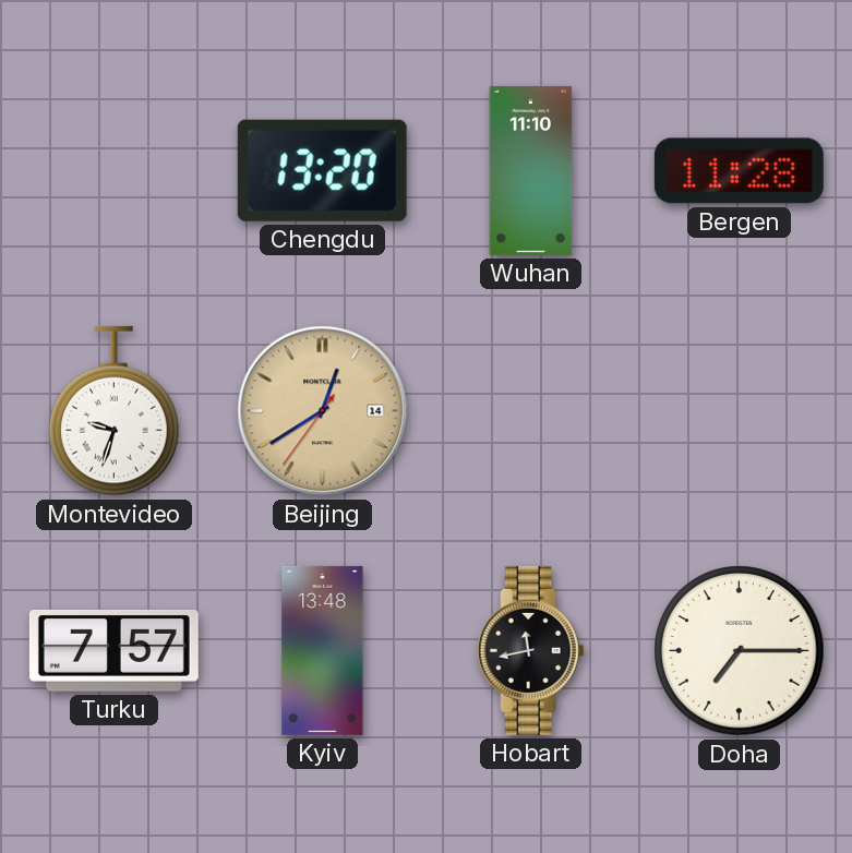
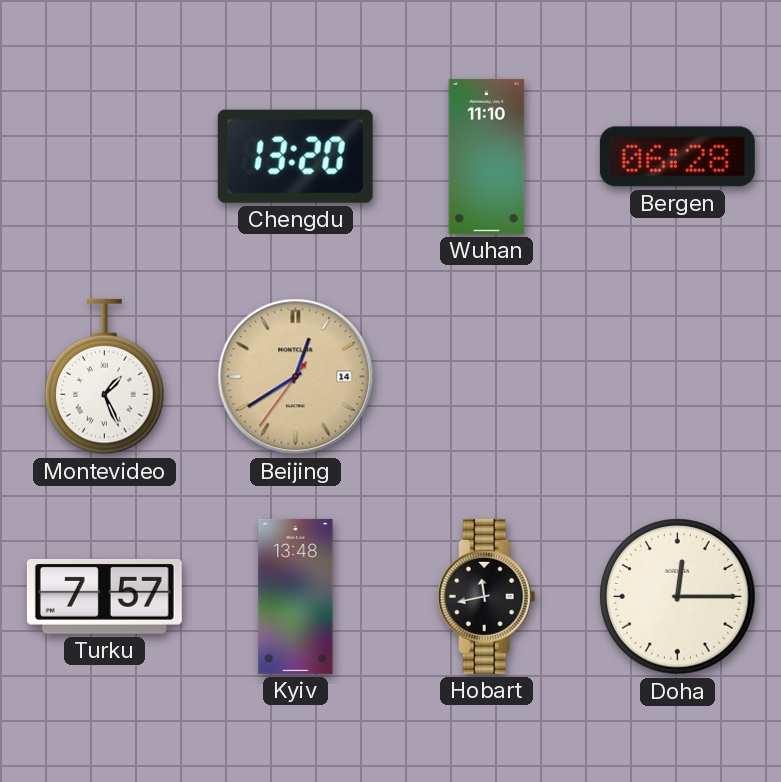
Bergen: 11:28 -> 06:28
Montevideo: 9:33 -> 1:26
Doha: 7:15 -> 12:15
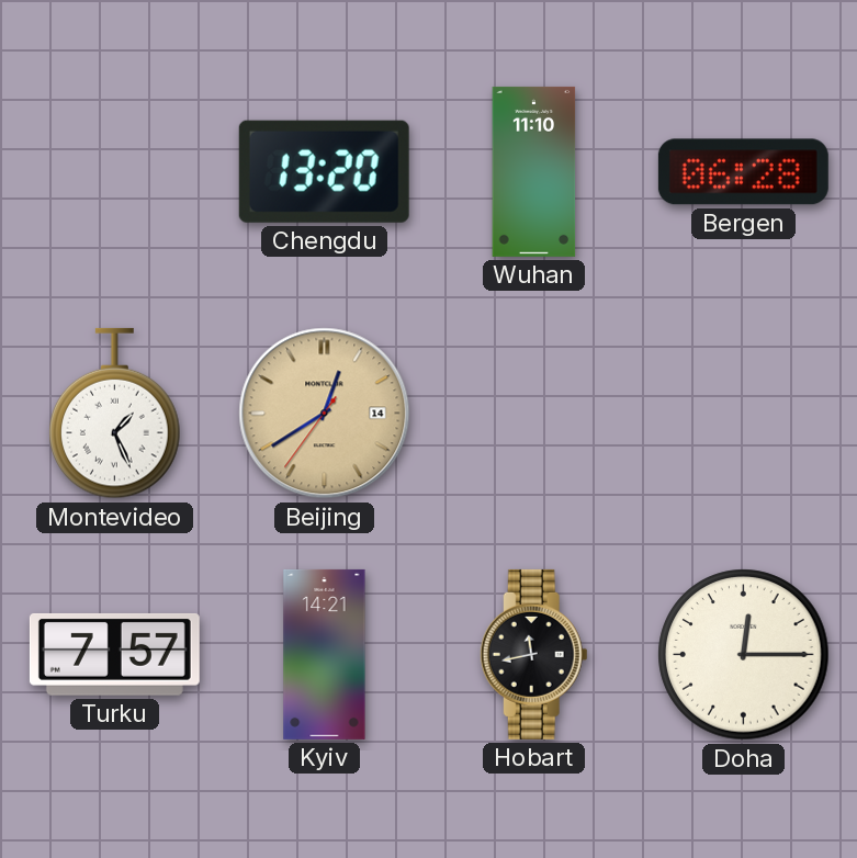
Kyiv: 13:48 -> 14:21
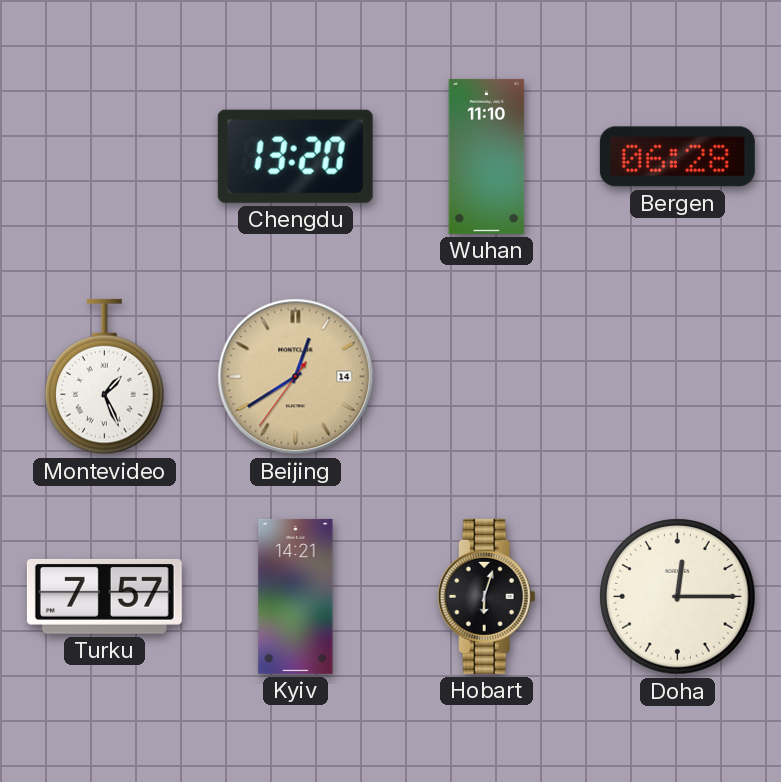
Hobart: 11:43 -> 6:03
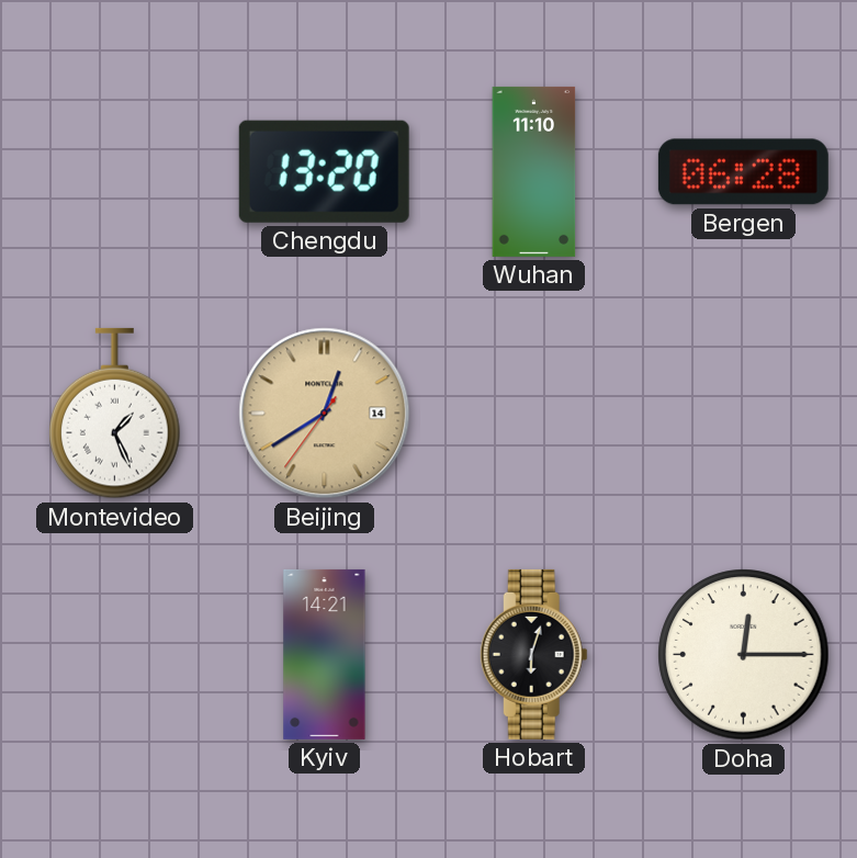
Turku: 7:57 -> none
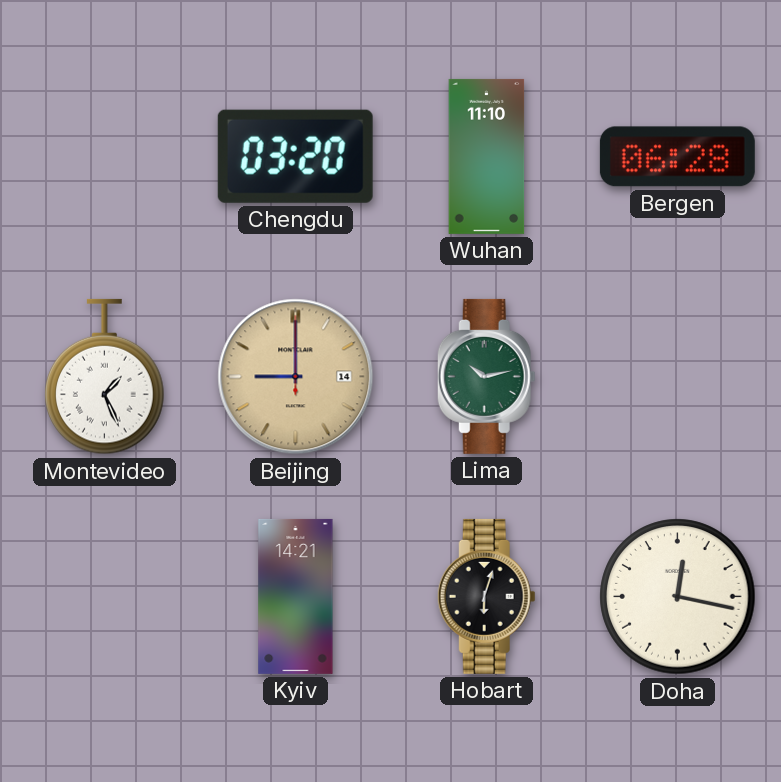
Chengdu: 13:20 -> 03:20
Beijing: 12:39 -> 9:00
Lima: none -> 10:13
Doha: 12:15 -> 12:17
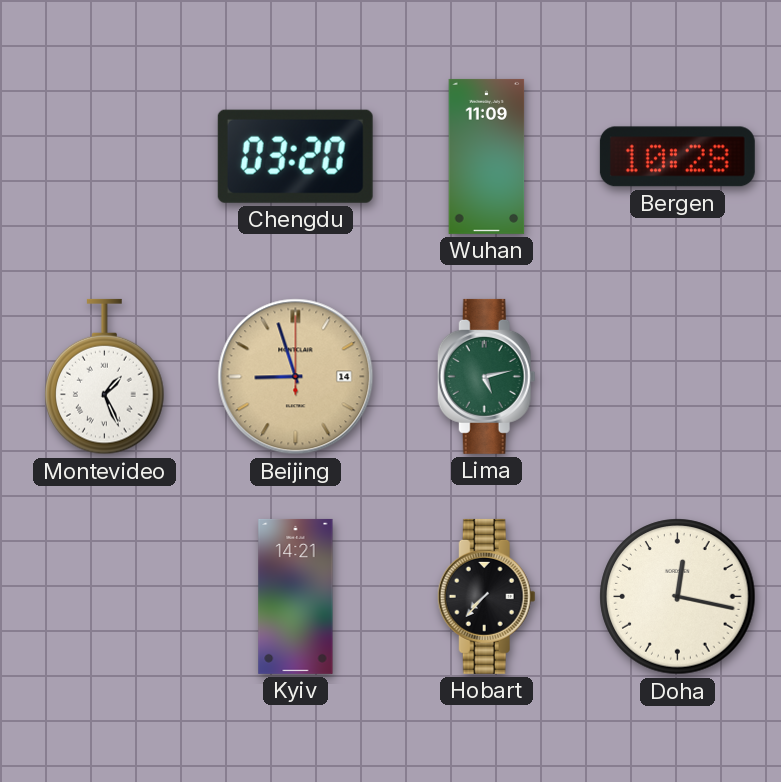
Wuhan: 11:10 -> 11:09
Bergen: 06:28 -> 10:28
Beijing: 9:00 -> 8:57
Lima: 10:13 -> 5:13
Hobart: 6:03 -> 7:37
